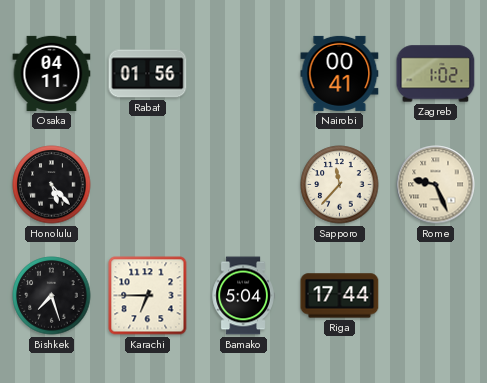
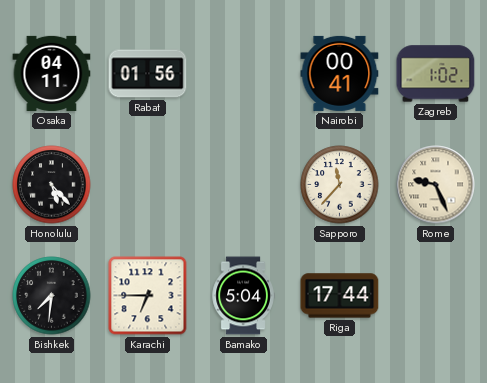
Bishkek: 7:27 -> 7:31
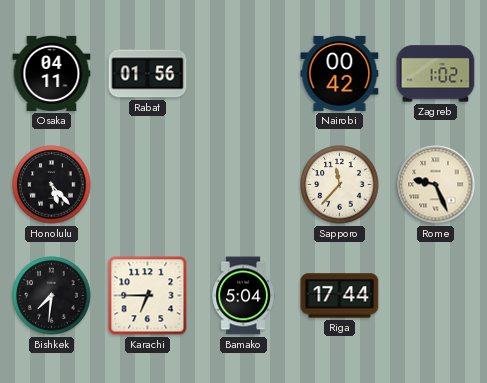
Nairobi: 00:41 -> 00:42
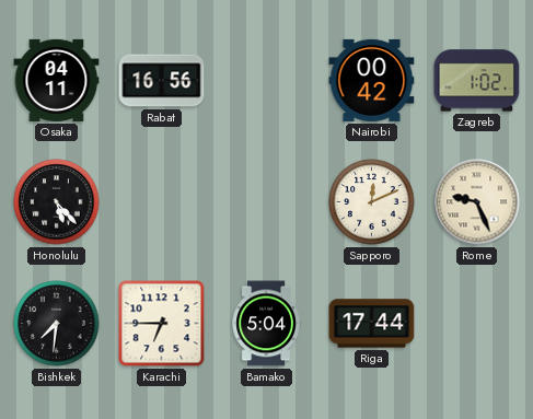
Rabat: 01:56 -> 16:56
Sapporo: 11:37 -> 12:11
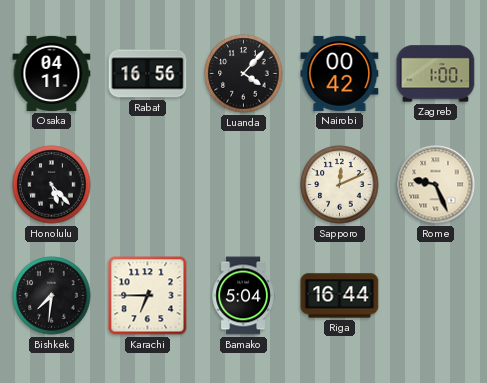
Luanda: none -> 4:07
Zagreb: 1:02 -> 1:00
Riga: 17:44 -> 16:44
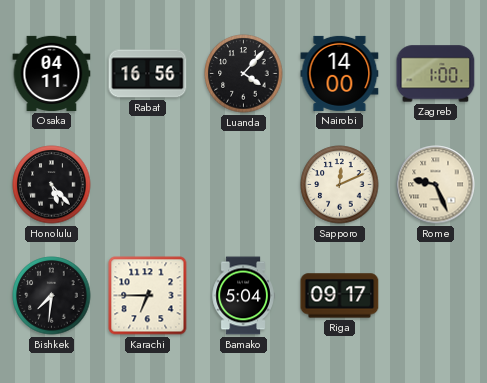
Nairobi: 00:42 -> 14:00
Riga: 16:44 -> 09:17
